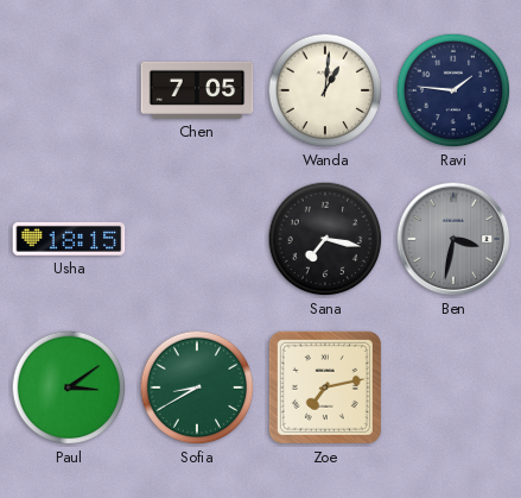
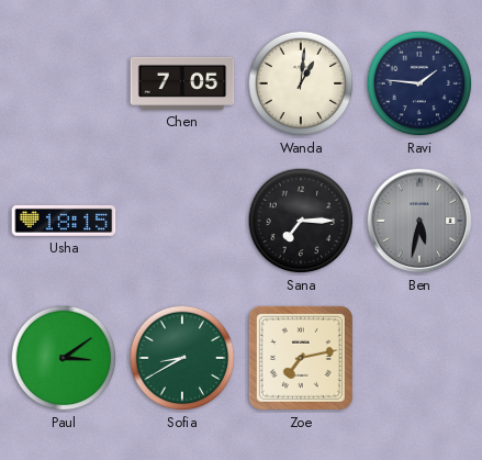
Sana: 7:17 -> 7:15
Ben: 3:32 -> 5:32
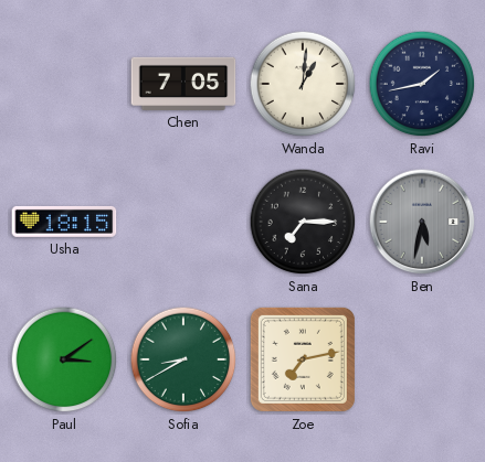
Ravi: 1:46 -> 1:43
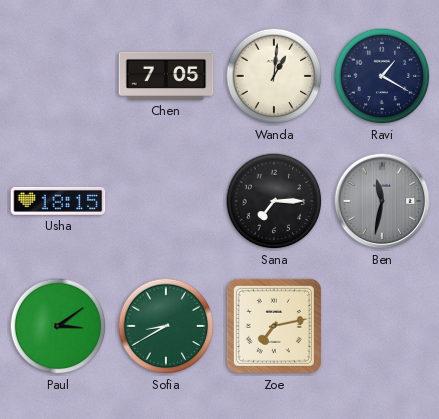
Ravi: 1:43 -> 1:20
Ben: 5:32 -> 11:32
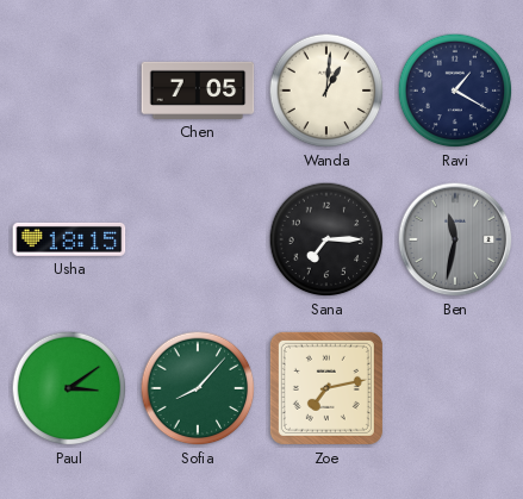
Sofia: 8:40 -> 8:07
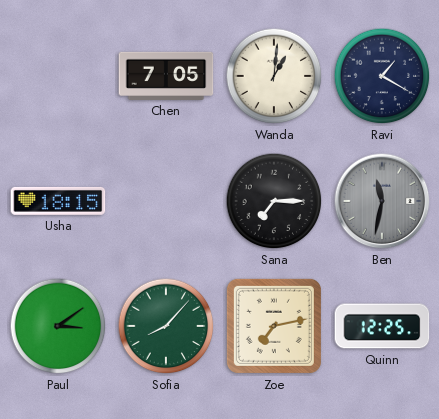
Quinn: none -> 12:25
